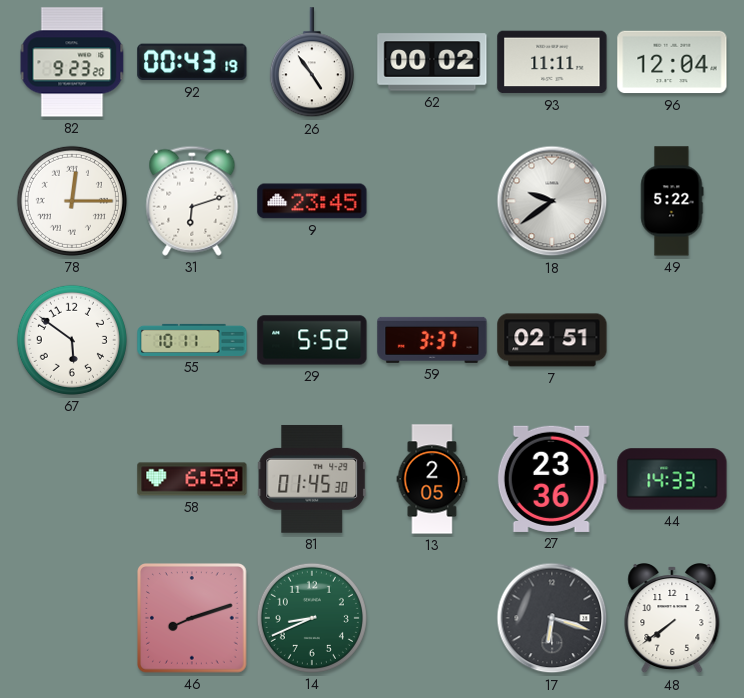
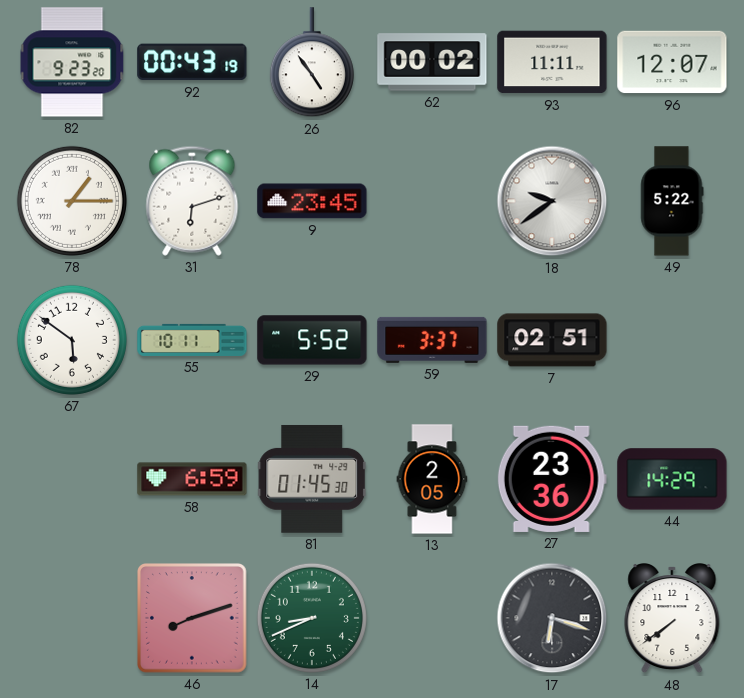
96: 12:04 -> 12:07
78: 12:15 -> 1:15
44: 14:33 -> 14:29
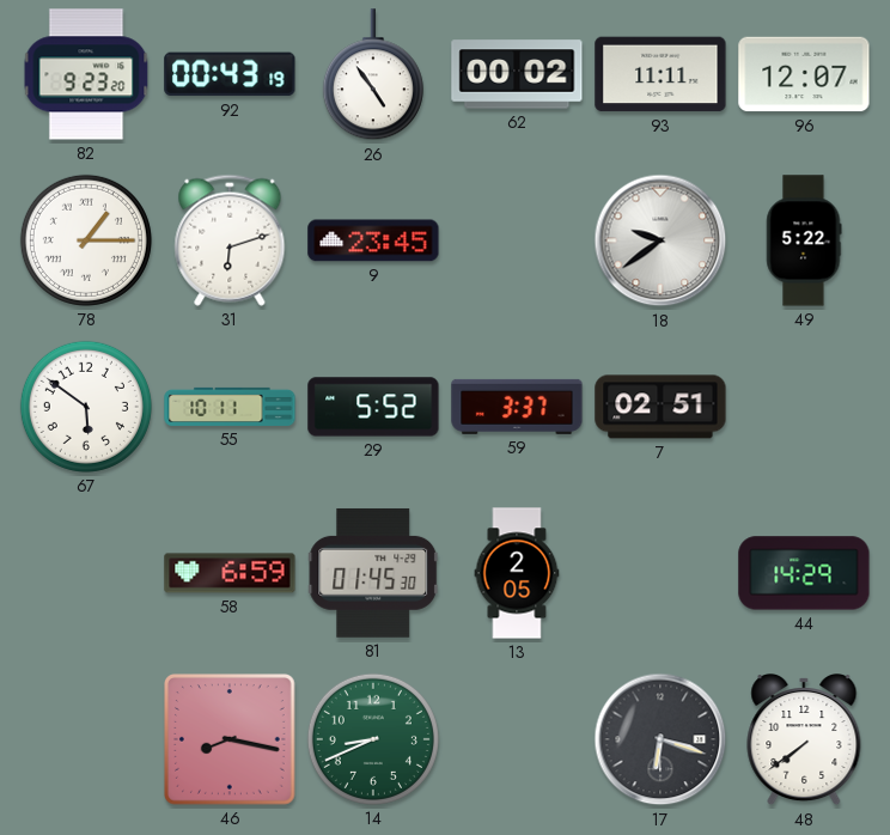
27: 23:36 -> none
46: 8:12 -> 8:17
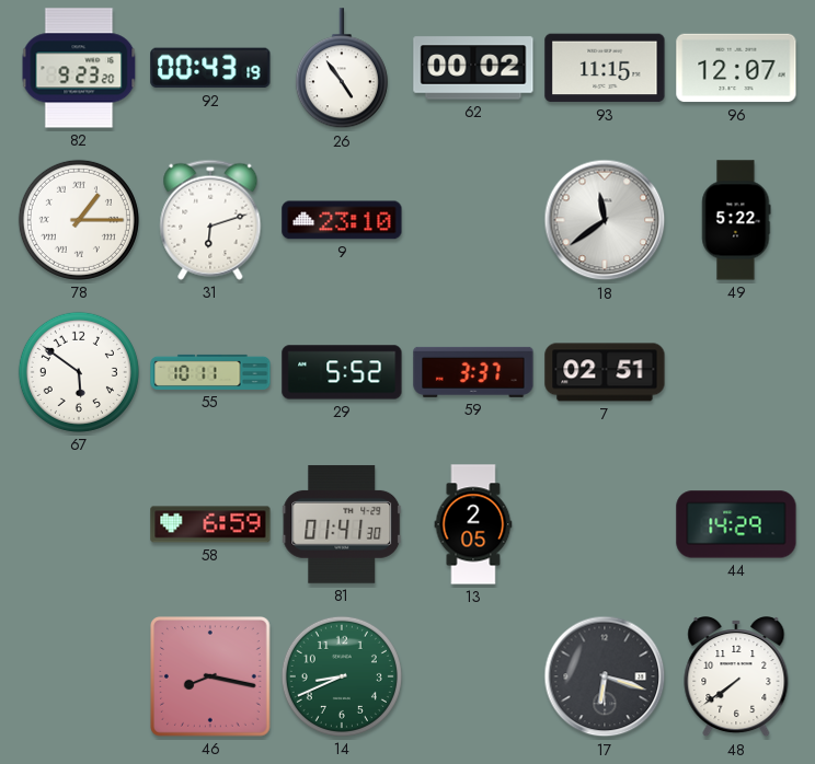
93: 11:11 -> 11:15
9: 23:45 -> 23:10
18: 9:39 -> 11:39
81: 01:45 -> 01:41
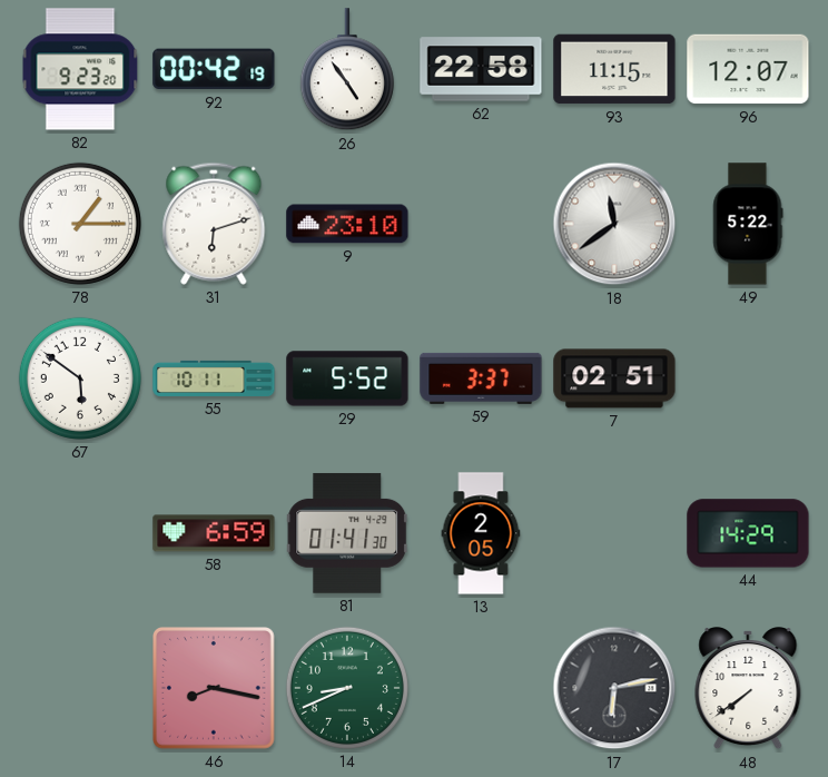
92: 00:43 -> 00:42
62: 00:02 -> 22:58
17: 6:18 -> 6:13
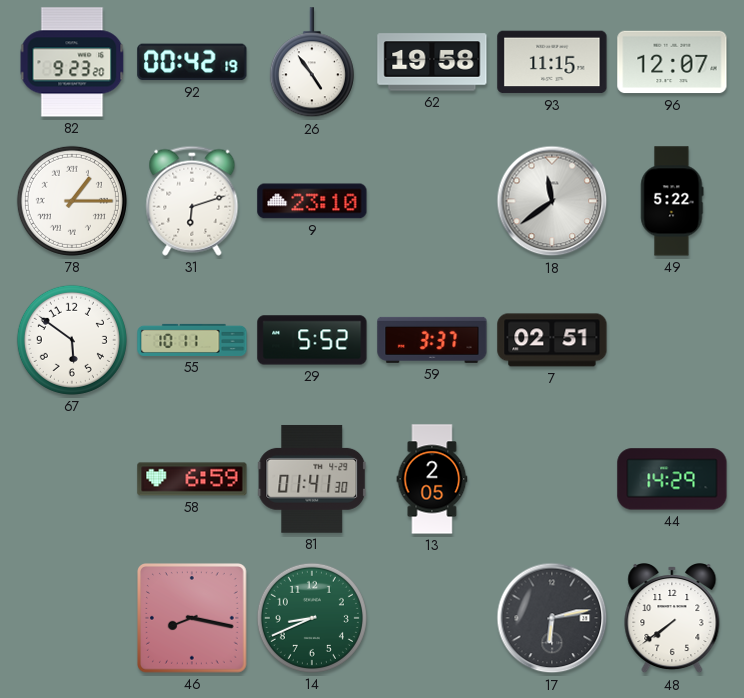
62: 22:58 -> 19:58
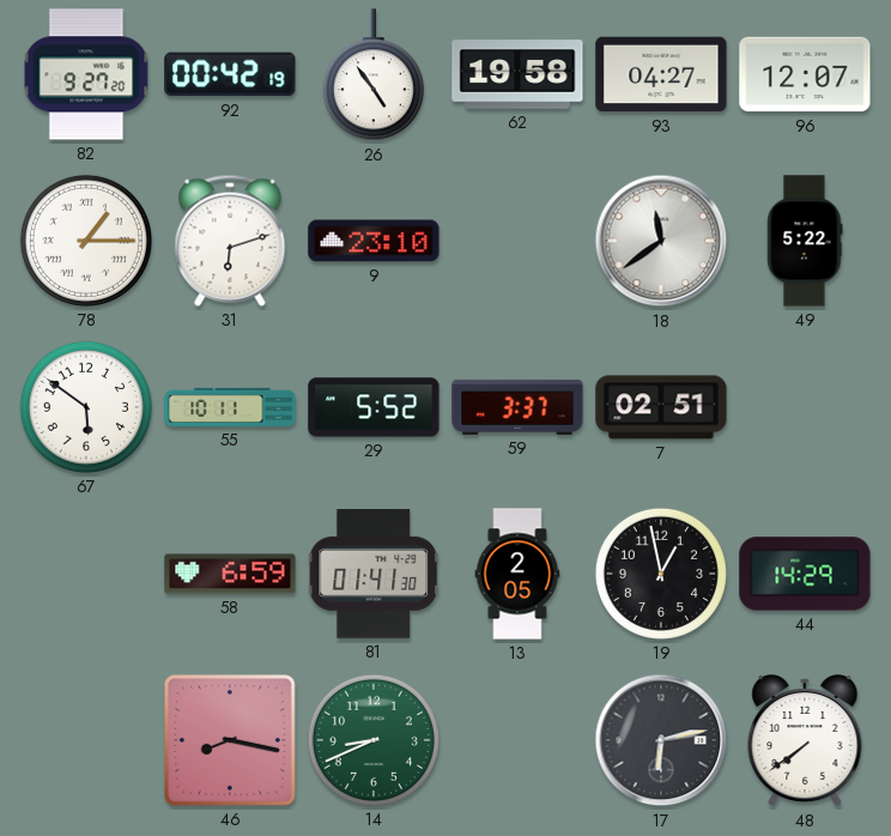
82: 9:23 -> 9:27
93: 11:15 -> 04:27
19: none -> 12:58
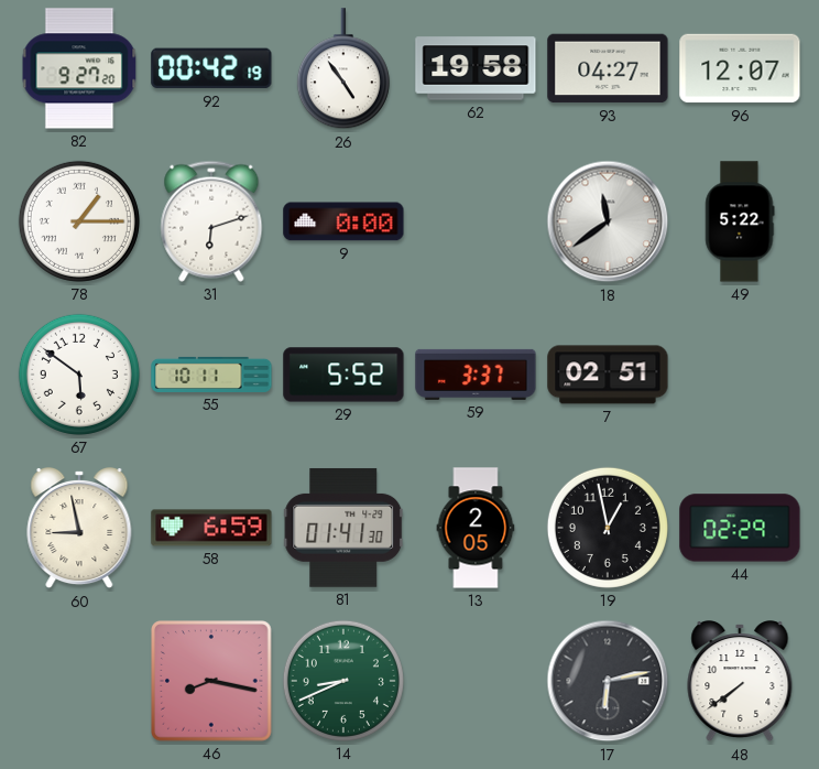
9: 23:10 -> 0:00
60: none -> 8:58
44: 14:29 -> 02:29
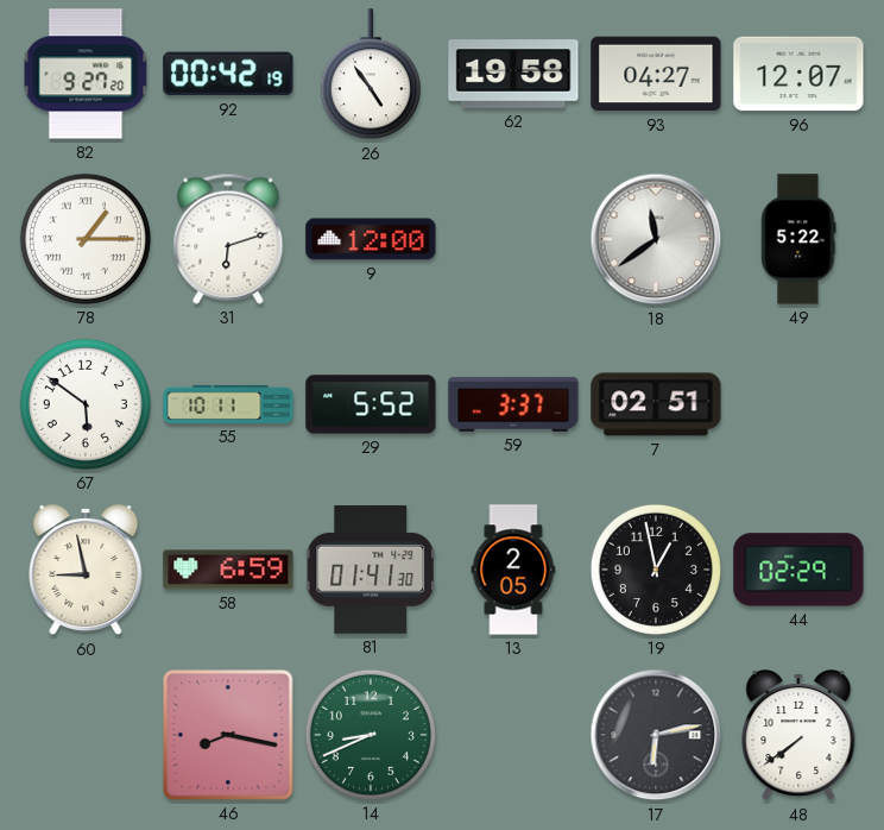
9: 0:00 -> 12:00
